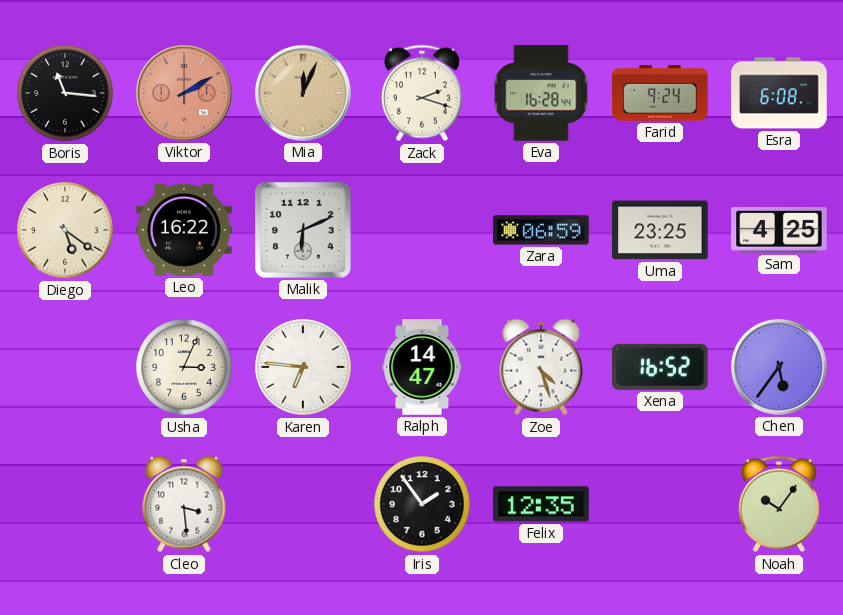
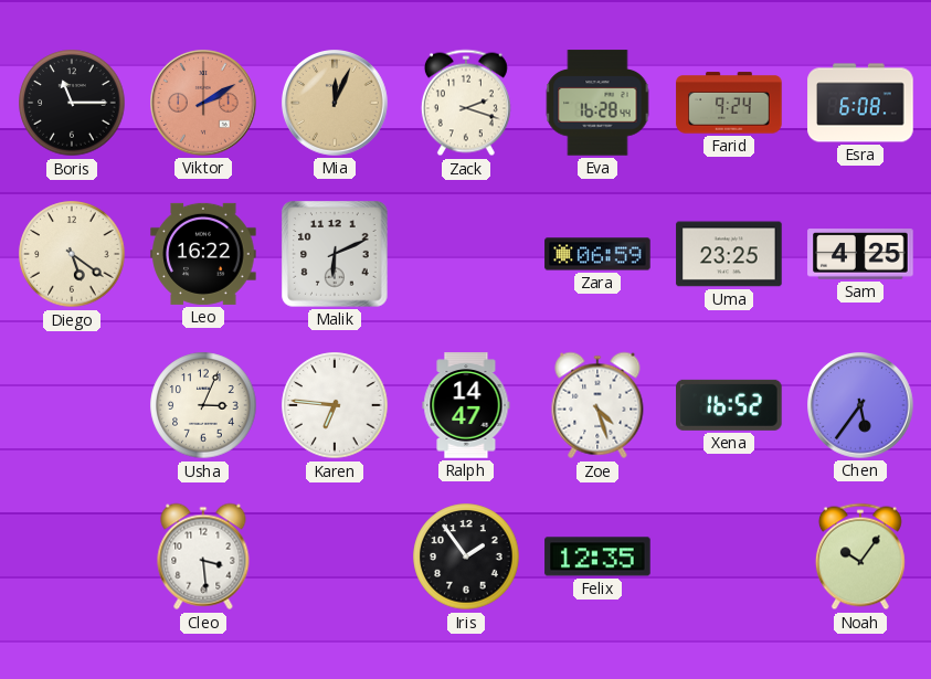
Boris: 11:16 -> 11:15
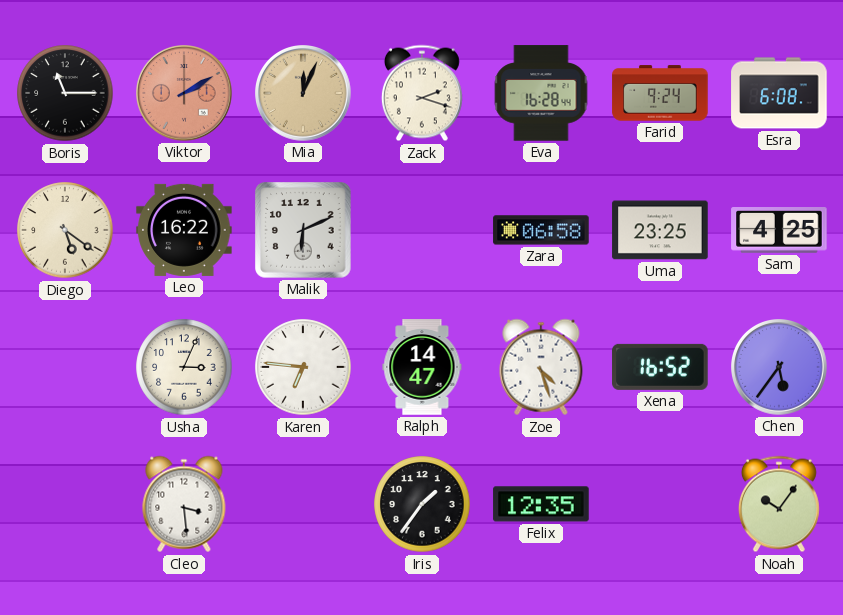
Zara: 06:59 -> 06:58
Iris: 1:54 -> 1:36
